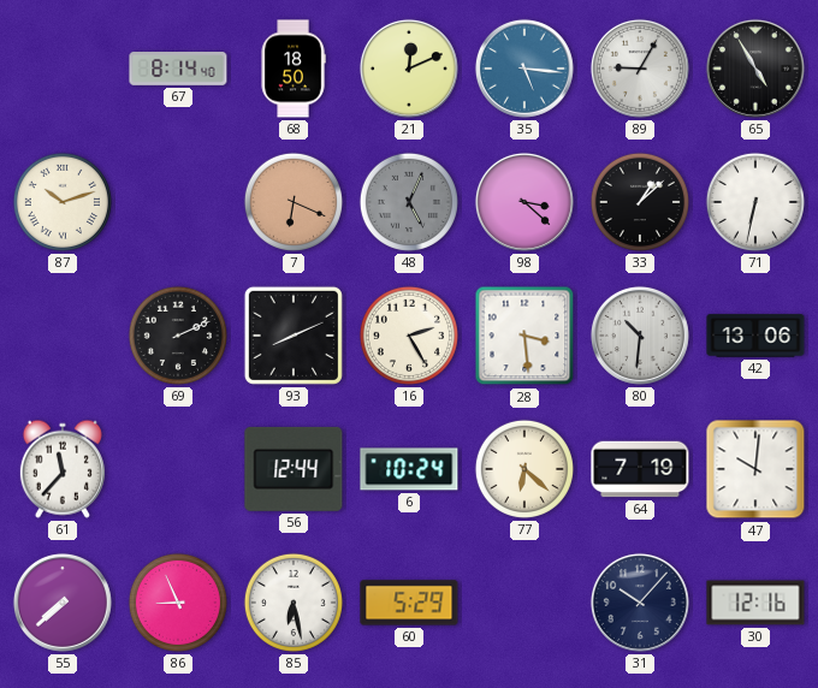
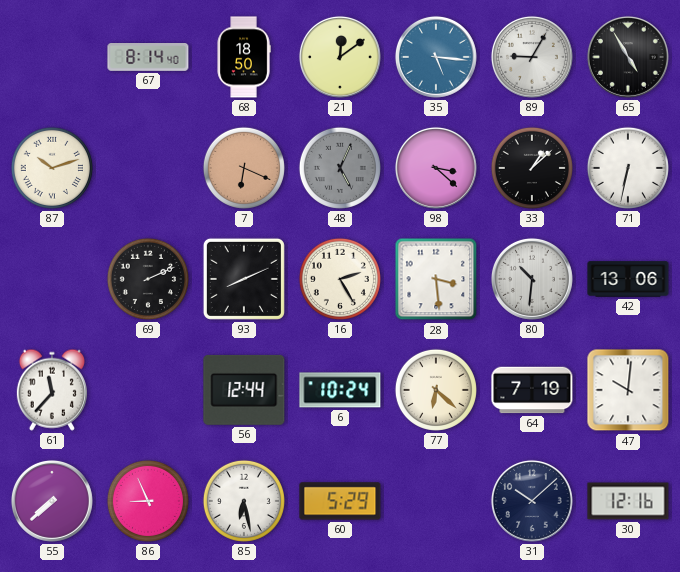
21: 12:11 -> 12:09
31: 10:07 -> 10:08
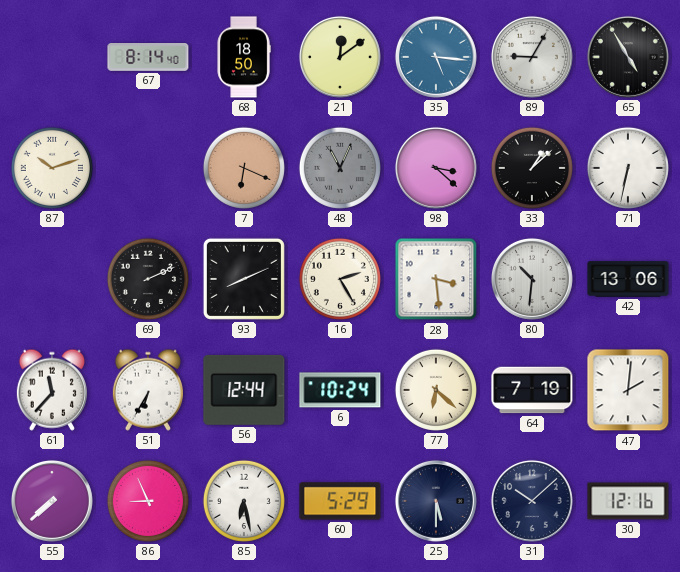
48: 5:04 -> 11:04
51: none -> 6:35
47: 10:01 -> 2:01
25: none -> 5:30
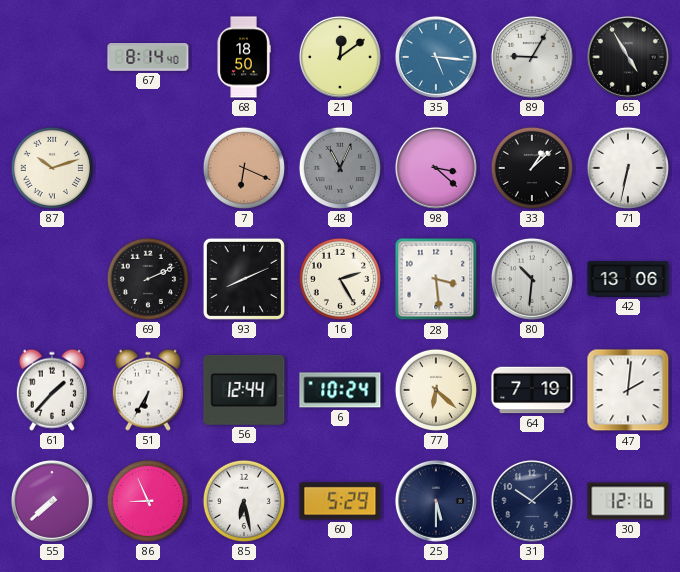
61: 11:37 -> 1:37
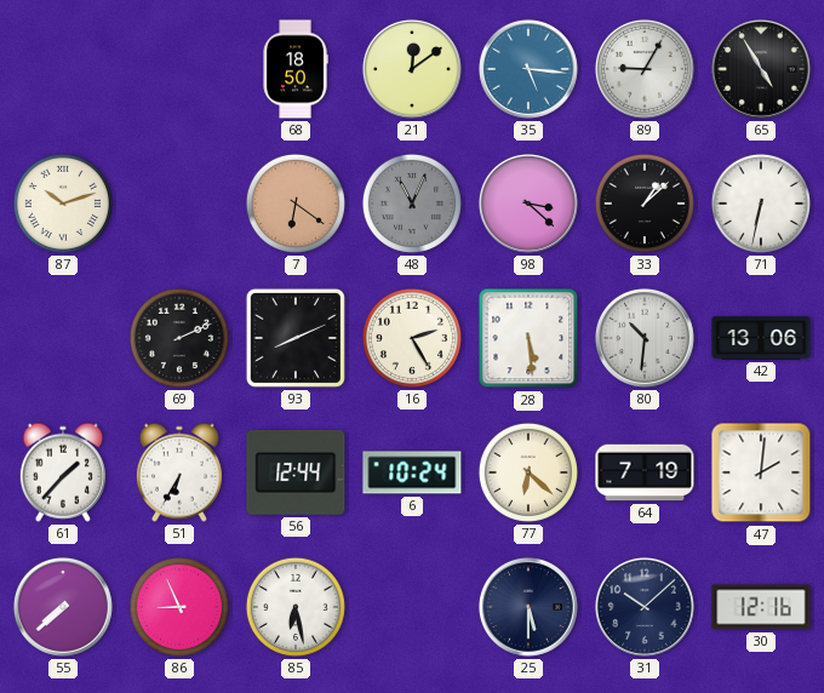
67: 8:14 -> none
7: 6:19 -> 6:21
28: 3:29 -> 5:29
60: 5:29 -> none
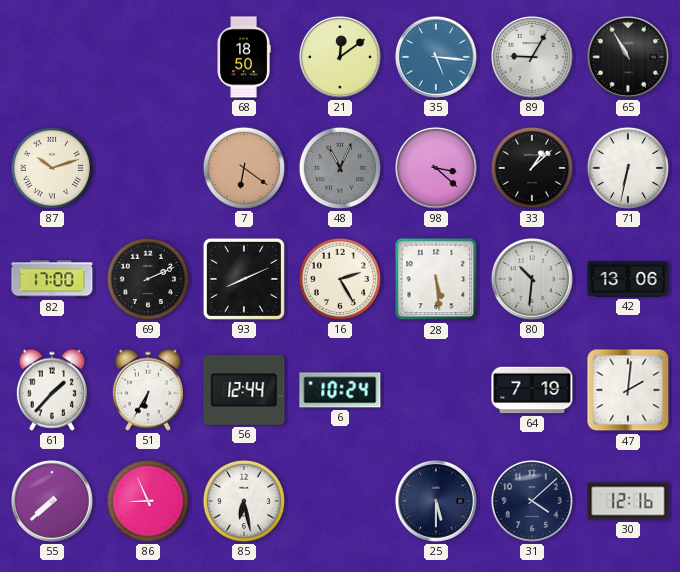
65: 4:55 -> 10:55
82: none -> 17:00
77: 6:22 -> none
31: 10:08 -> 4:08
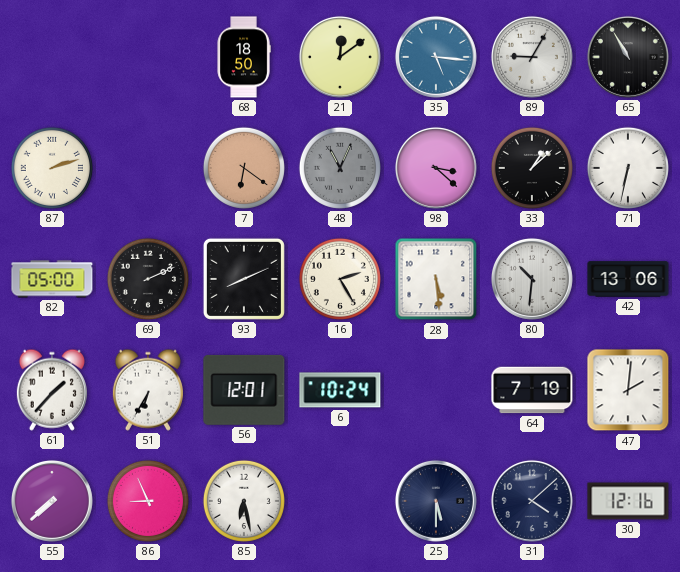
87: 10:12 -> 2:12
82: 17:00 -> 05:00
56: 12:44 -> 12:01
